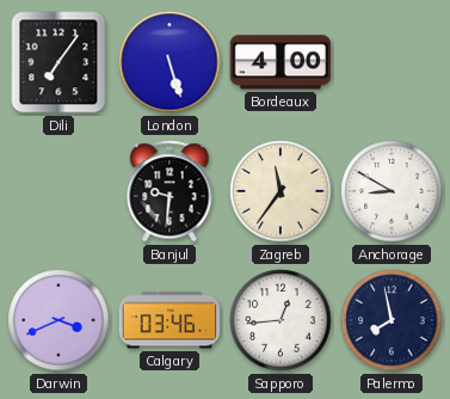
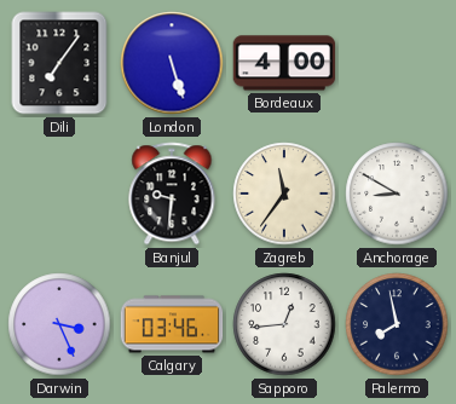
Darwin: 3:41 -> 3:26
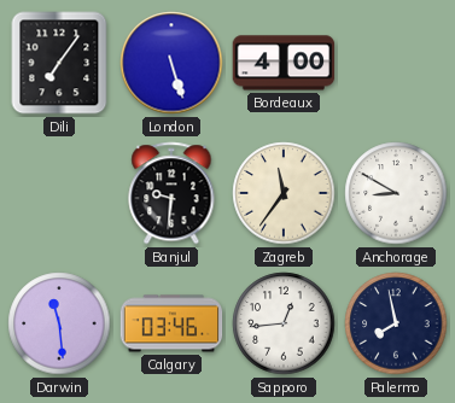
Darwin: 3:26 -> 11:29
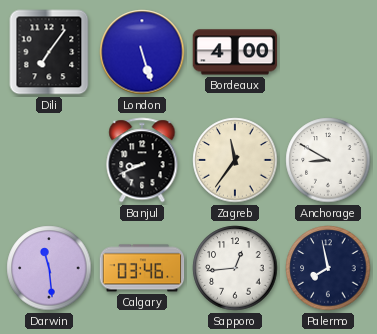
Banjul: 9:31 -> 8:41
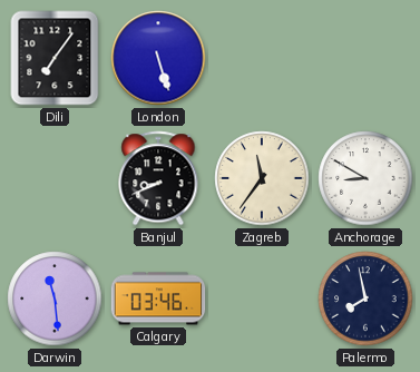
Bordeaux: 4:00 -> none
Sapporo: 12:44 -> none
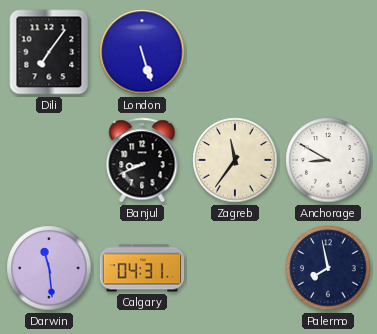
Calgary: 03:46 -> 04:31
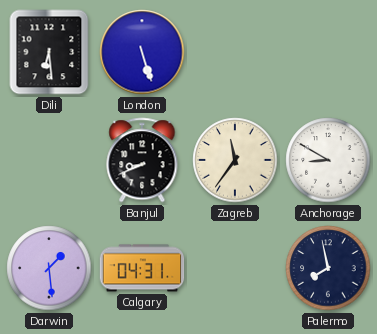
Dili: 7:06 -> 6:29
Darwin: 11:29 -> 1:29
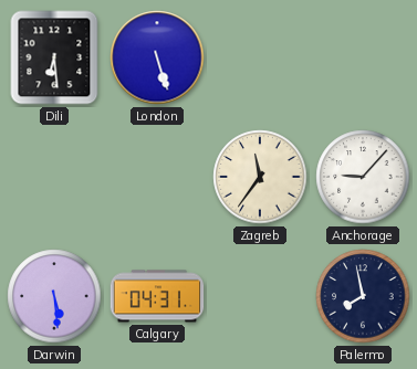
Banjul: 8:41 -> none
Anchorage: 8:50 -> 9:07
Darwin: 1:29 -> 5:29
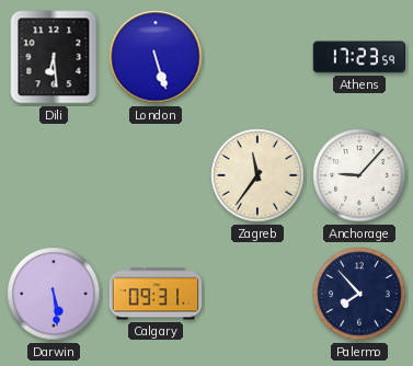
Athens: none -> 17:23
Calgary: 04:31 -> 09:31
Palermo: 7:58 -> 7:53
